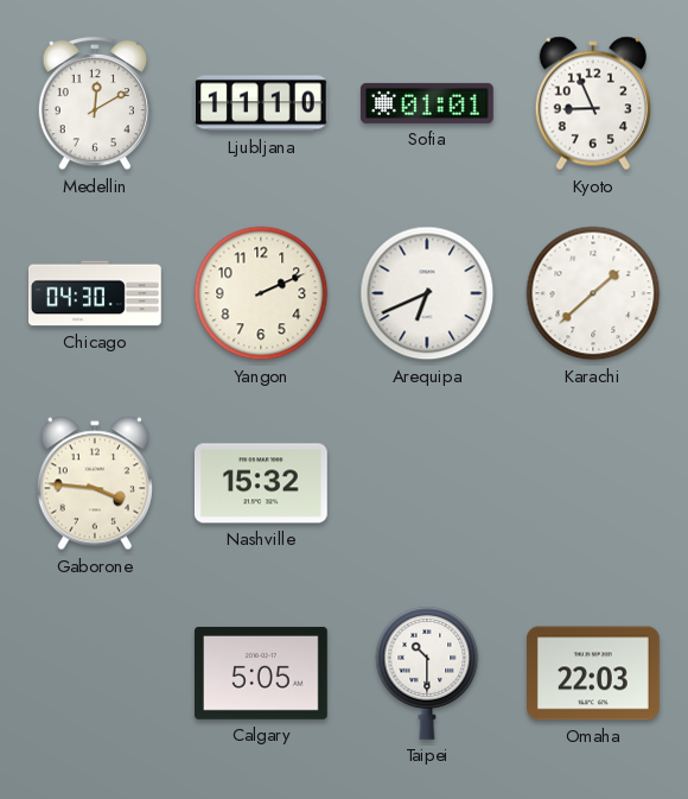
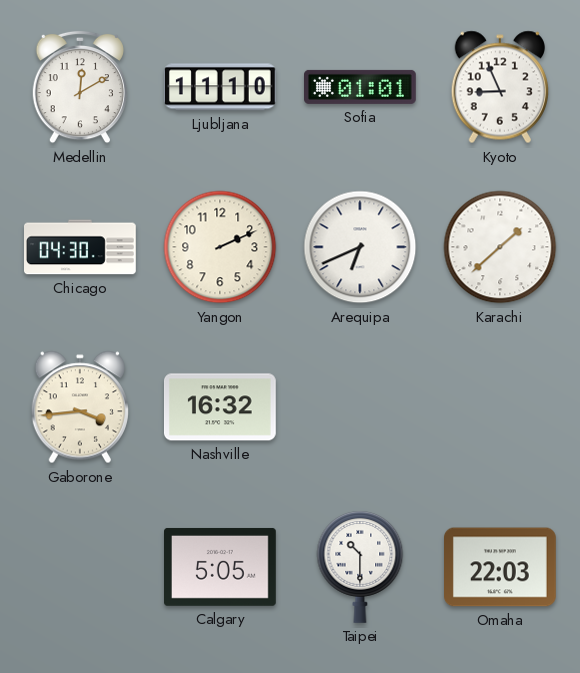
Gaborone: 3:46 -> 3:44
Nashville: 15:32 -> 16:32
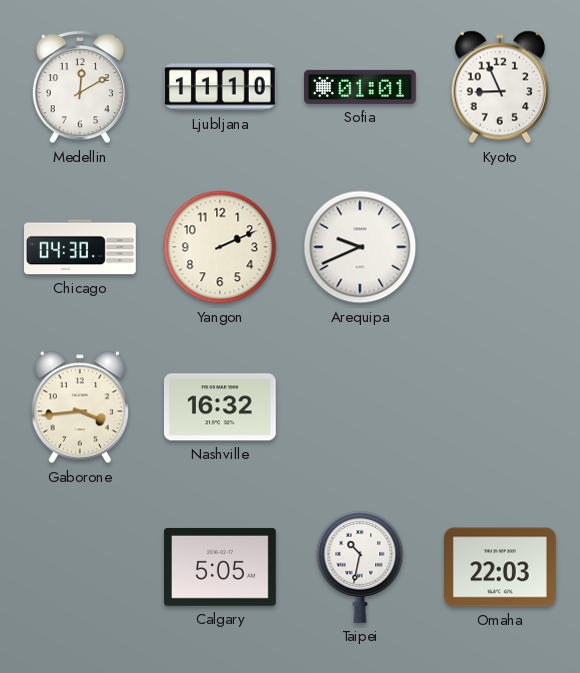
Arequipa: 6:41 -> 9:41
Karachi: 1:38 -> none
Taipei: 10:30 -> 10:32
